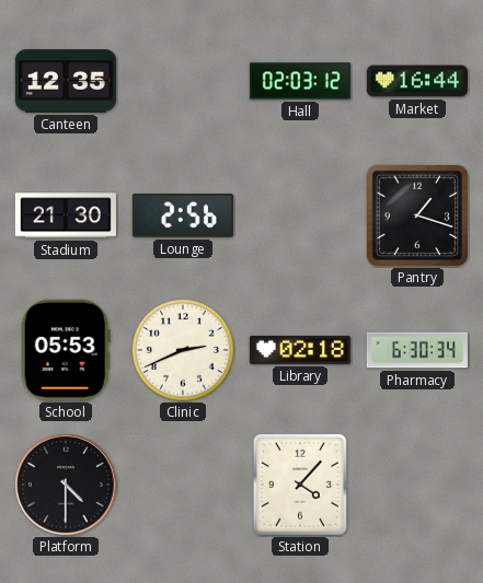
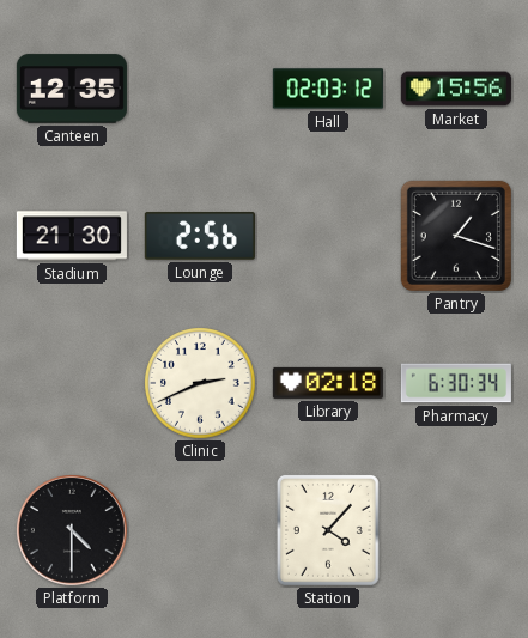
Market: 16:44 -> 15:56
School: 05:53 -> none
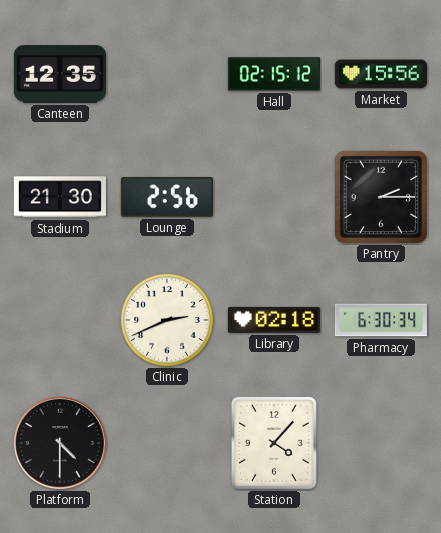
Hall: 02:03 -> 02:15
Pantry: 1:18 -> 2:15
